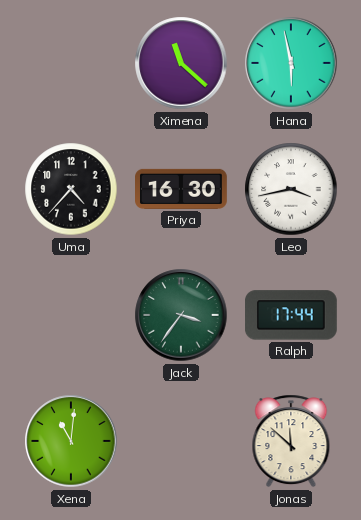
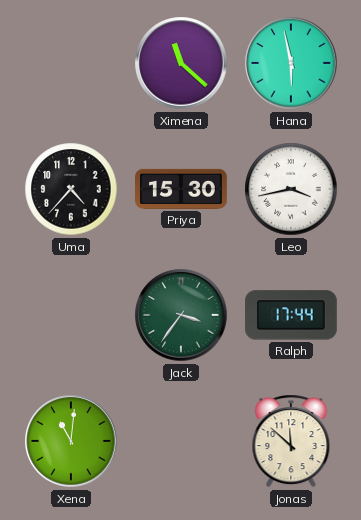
Priya: 16:30 -> 15:30
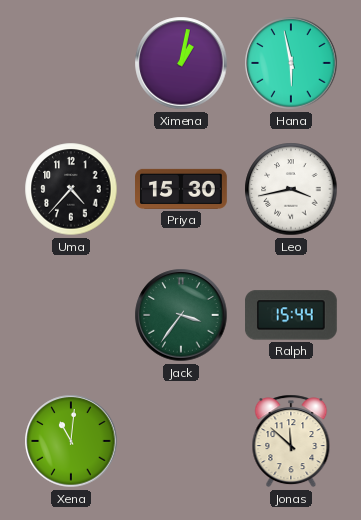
Ximena: 11:22 -> 1:02
Ralph: 17:44 -> 15:44
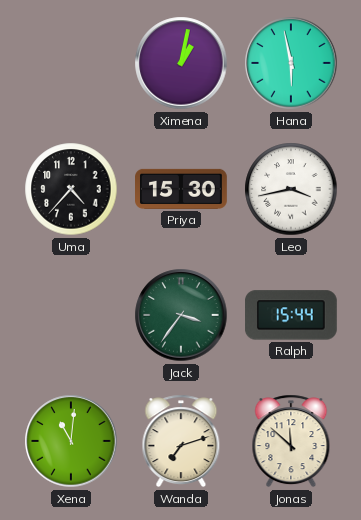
Wanda: none -> 7:12
